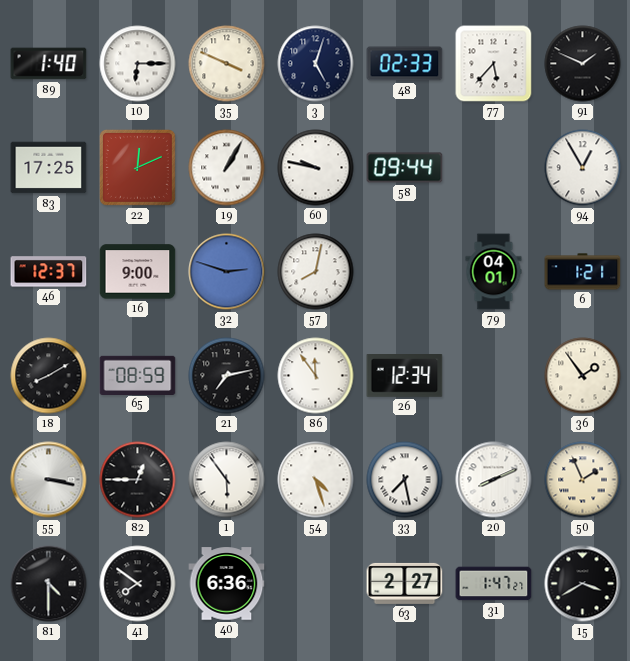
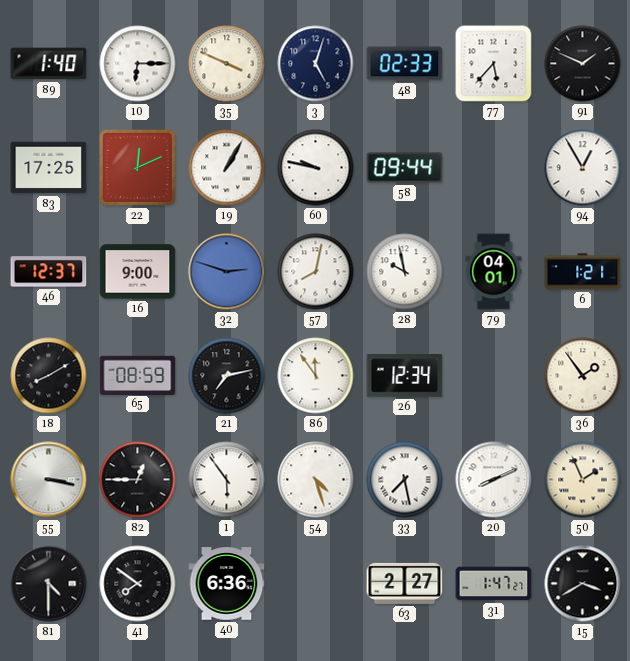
28: none -> 9:58
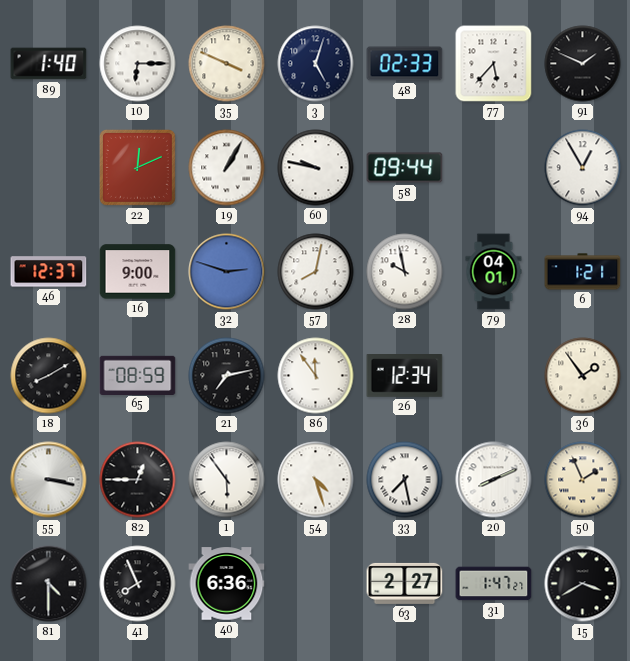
83: 17:25 -> none
41: 7:51 -> 7:56
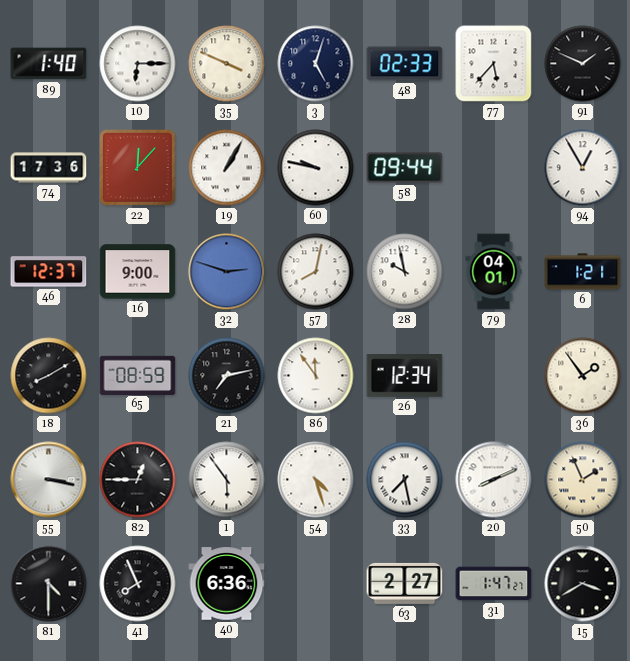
74: none -> 17:36
22: 12:11 -> 12:07
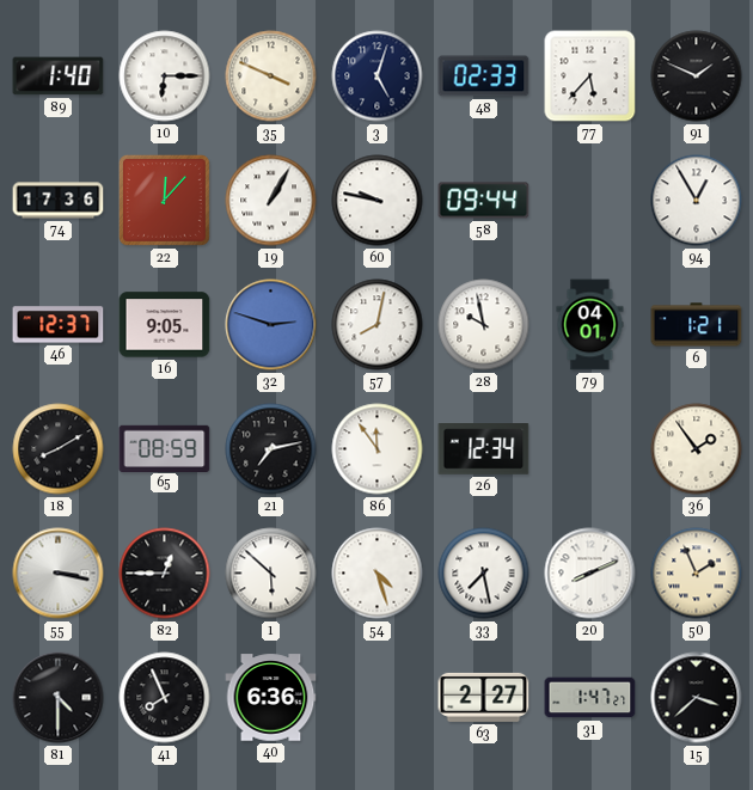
16: 9:00 -> 9:05
1: 5:54 -> 5:52
15: 3:40 -> 3:38
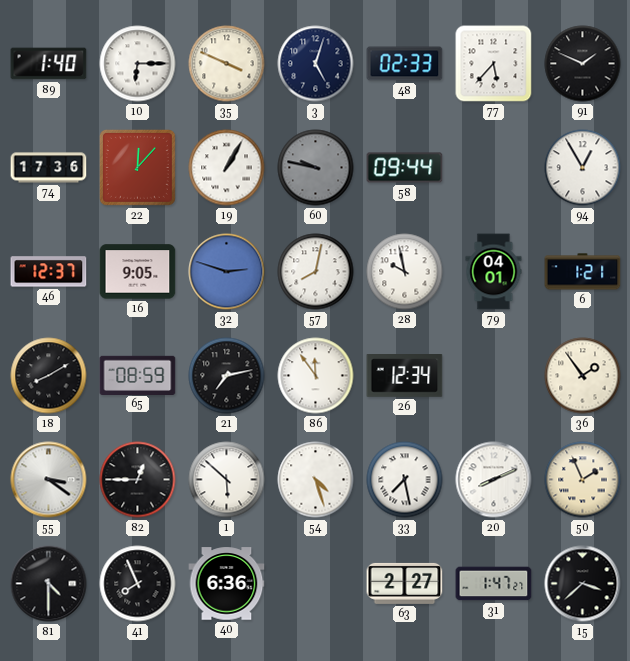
60 dial: white -> grey
55: 3:17 -> 3:21
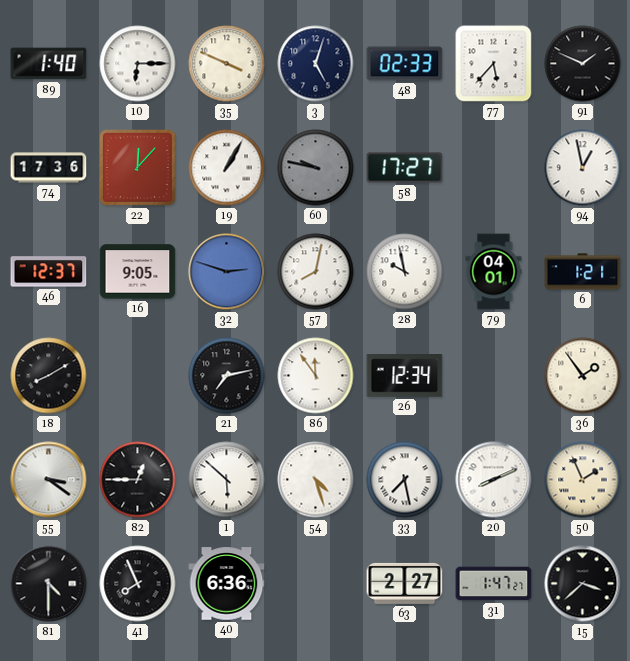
58: 09:44 -> 17:27
94: 12:55 -> 12:58
65: 08:59 -> none
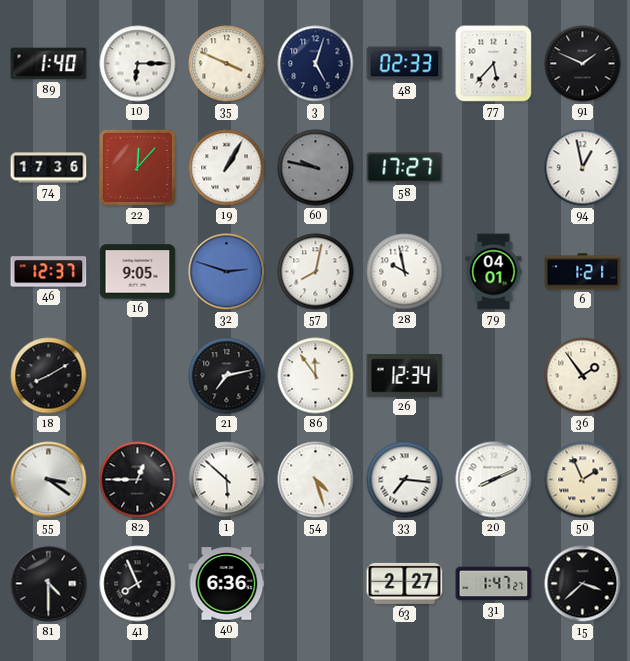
33: 7:28 -> 7:16
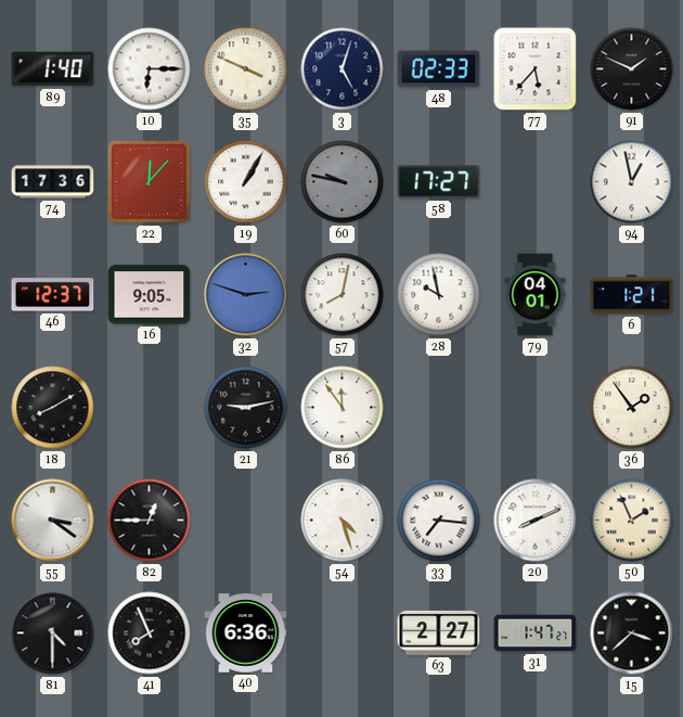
21: 7:13 -> 9:13
26: 12:34 -> none
1: 5:52 -> none
